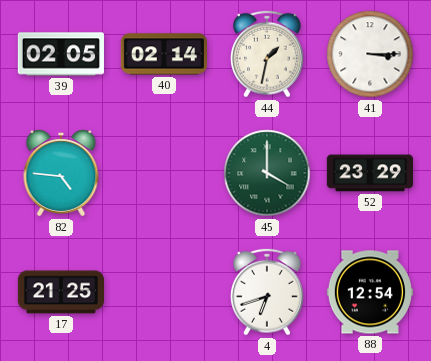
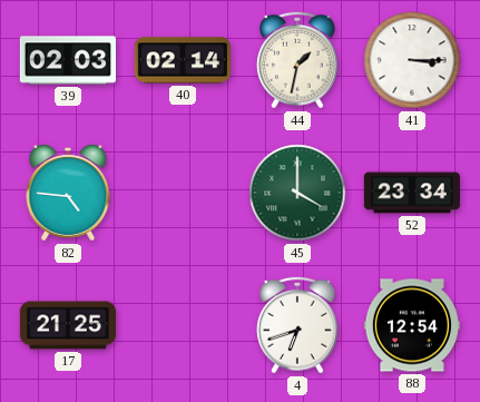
39: 02:05 -> 02:03
52: 23:29 -> 23:34
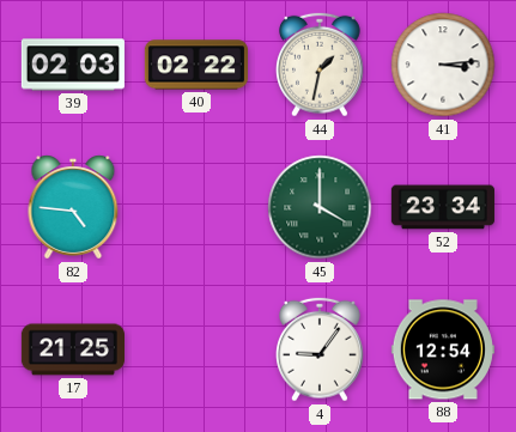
40: 02:14 -> 02:22
41: 3:15 -> 3:14
4: 6:42 -> 9:06
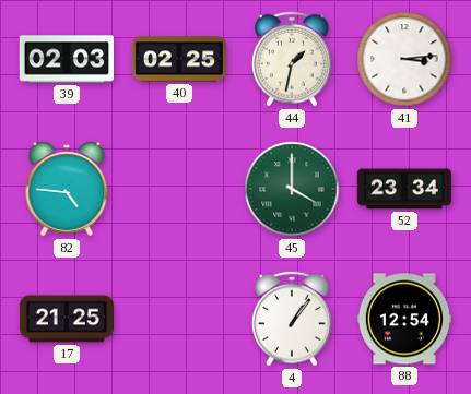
40: 02:22 -> 02:25
4: 9:06 -> 1:06
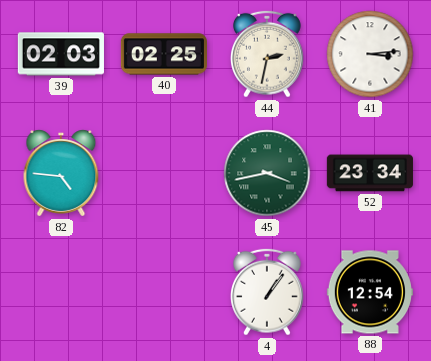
44: 1:32 -> 2:32
45: 4:00 -> 3:43
17: 21:25 -> none
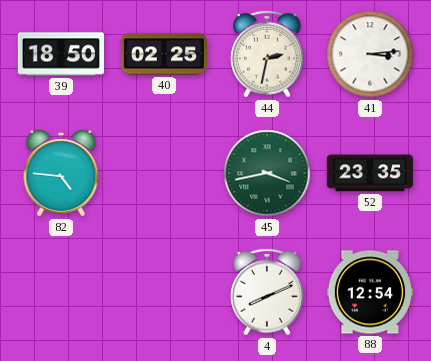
39: 02:03 -> 18:50
52: 23:34 -> 23:35
4: 1:06 -> 8:11
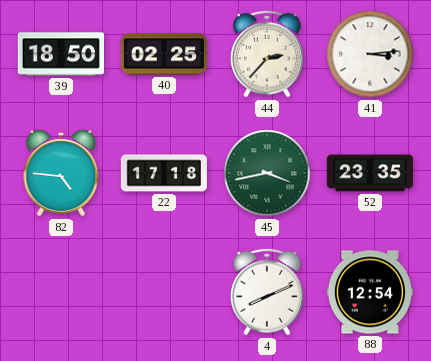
44: 2:32 -> 2:37
22: none -> 17:18
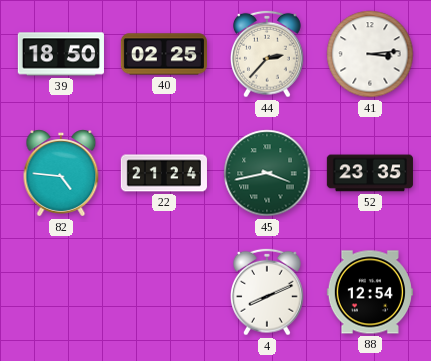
22: 17:18 -> 21:24
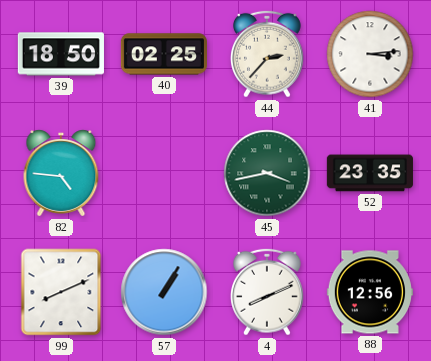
22: 21:24 -> none
99: none -> 8:11
57: none -> 1:05
88: 12:54 -> 12:56
